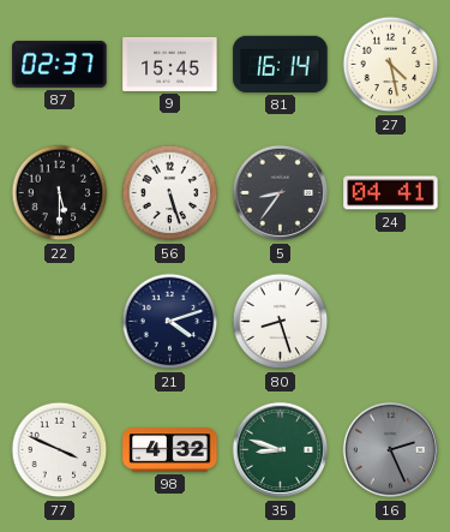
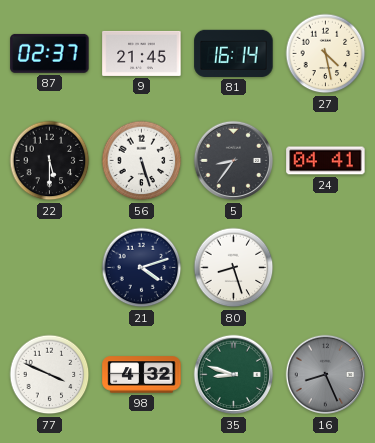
9: 15:45 -> 21:45
16: 2:26 -> 8:26
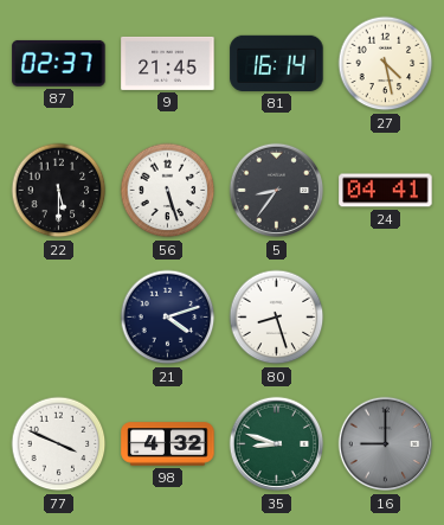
16: 8:26 -> 9:00
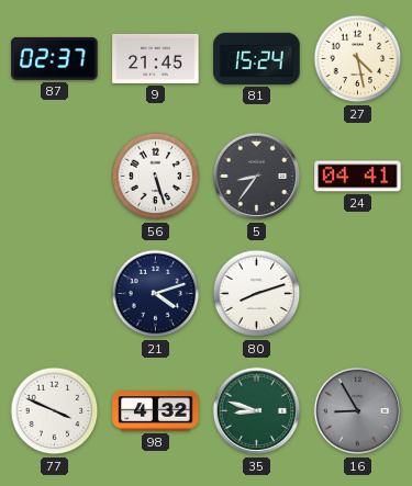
81: 16:14 -> 15:24
22: 5:30 -> none
80: 8:27 -> 8:12
16: 9:00 -> 8:55
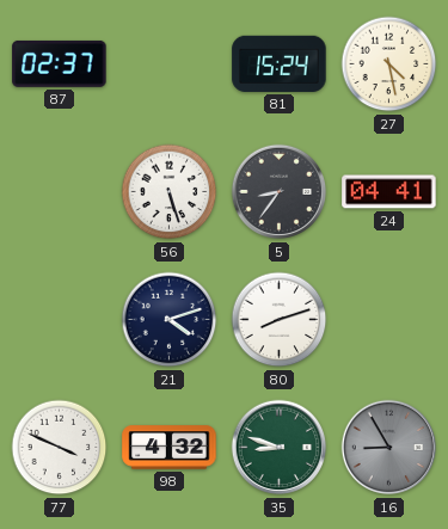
9: 21:45 -> none
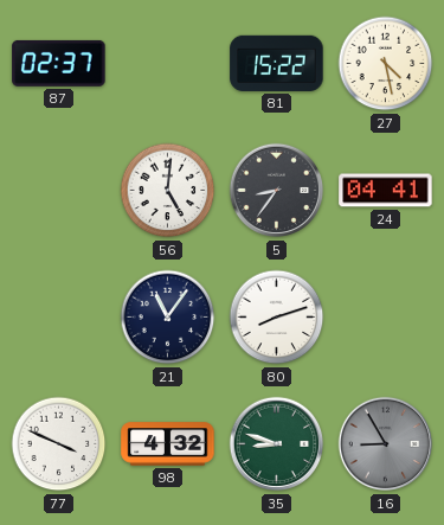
81: 15:24 -> 15:22
56: 5:27 -> 5:01
21: 4:12 -> 11:06
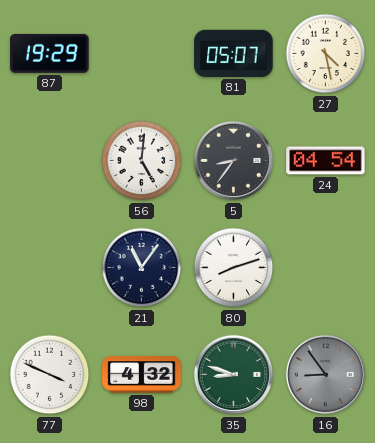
87: 02:37 -> 19:29
81: 15:22 -> 05:07
24: 04:41 -> 04:54
16: 8:55 -> 8:54
